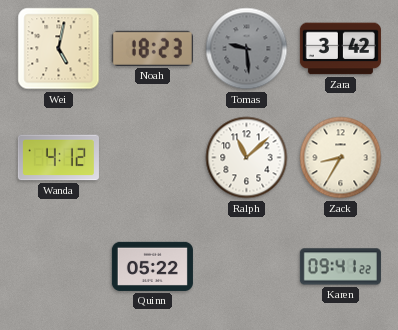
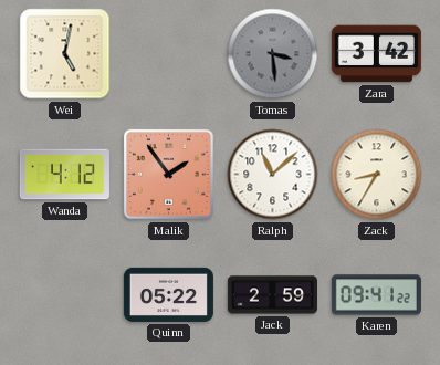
Noah: 18:23 -> none
Tomas: 9:29 -> 3:29
Malik: none -> 1:54
Jack: none -> 2:59
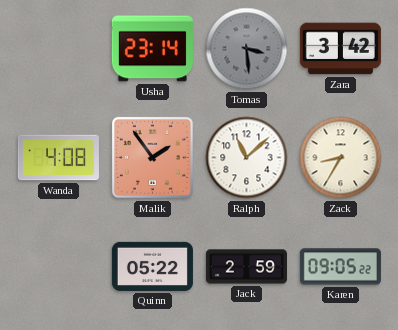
Wei: 5:02 -> none
Usha: none -> 23:14
Wanda: 4:12 -> 4:08
Karen: 09:41 -> 09:05
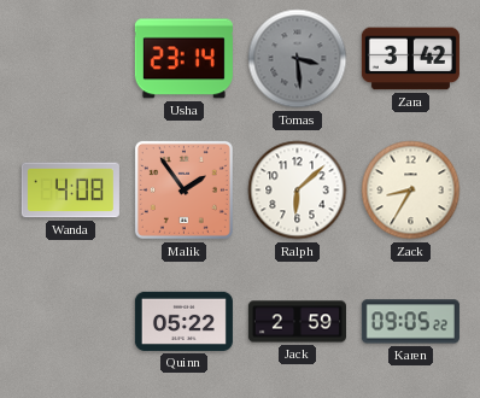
Ralph: 11:08 -> 6:08
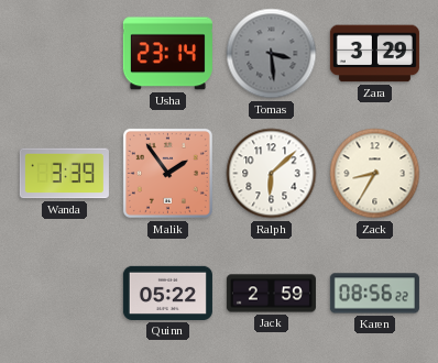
Zara: 3:42 -> 3:29
Wanda: 4:08 -> 3:39
Karen: 09:05 -> 08:56
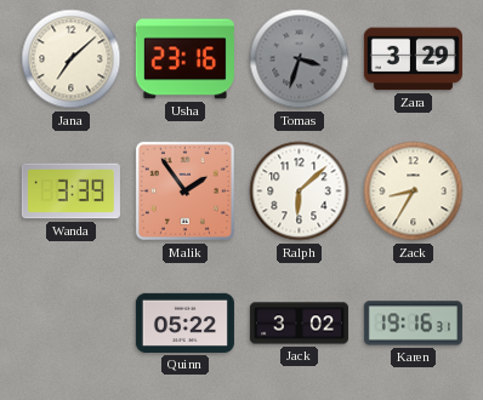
Jana: none -> 7:08
Usha: 23:14 -> 23:16
Tomas: 3:29 -> 3:33
Jack: 2:59 -> 3:02
Karen: 08:56 -> 19:16
